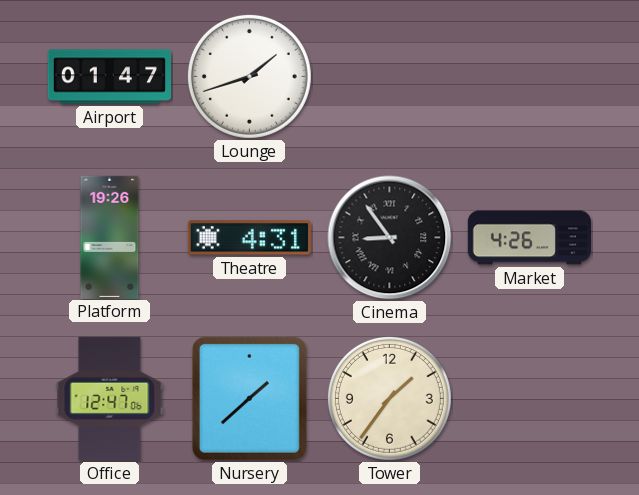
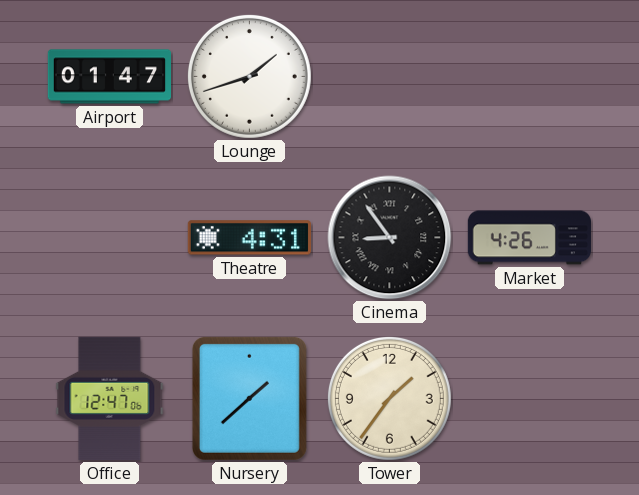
Platform: 19:26 -> none
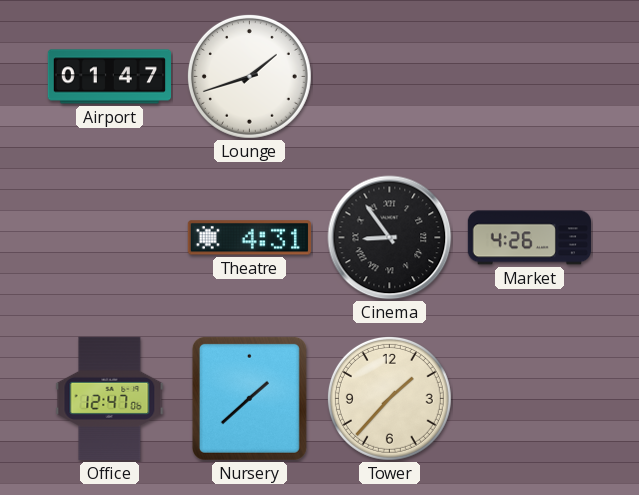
Tower: 1:36 -> 1:37
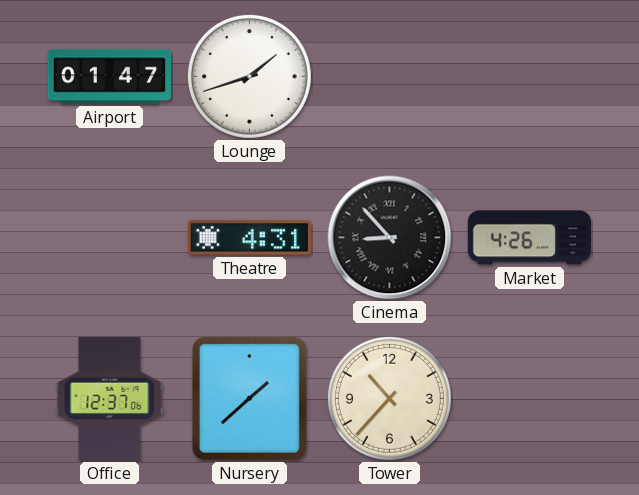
Cinema: 8:54 -> 8:53
Office: 12:47 -> 12:37
Tower: 1:37 -> 10:37
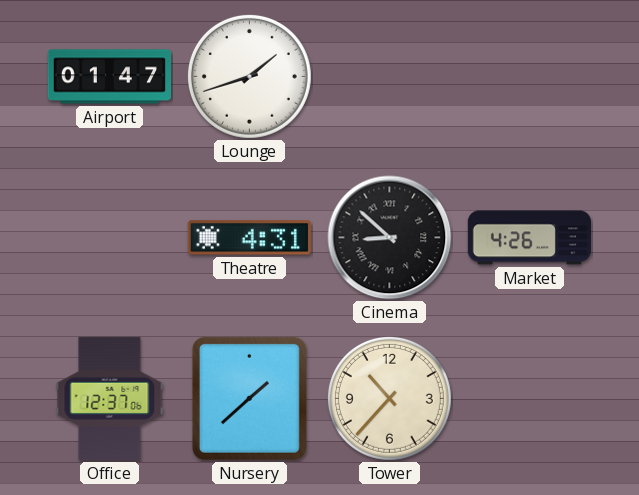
Cinema: 8:53 -> 8:52
